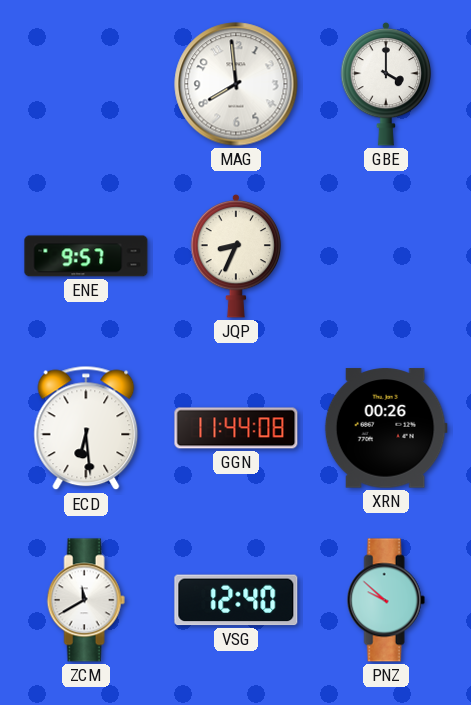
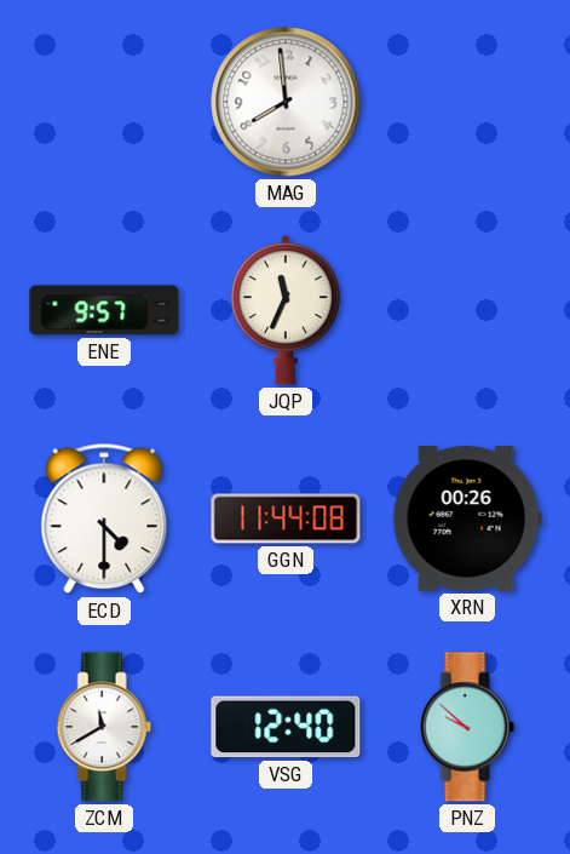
GBE: 4:00 -> none
JQP: 8:34 -> 11:34
ECD: 6:29 -> 4:30
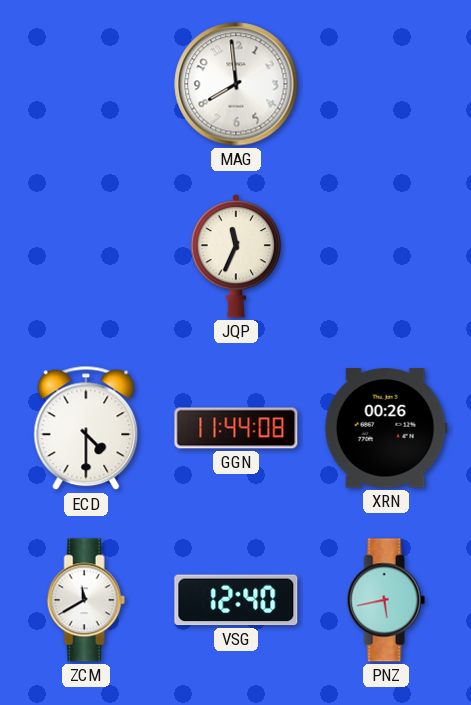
ENE: 9:57 -> none
PNZ: 9:52 -> 5:43
